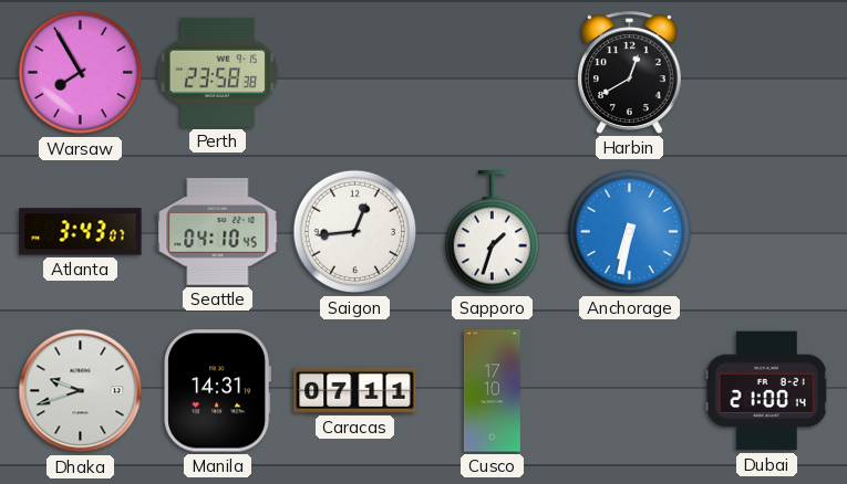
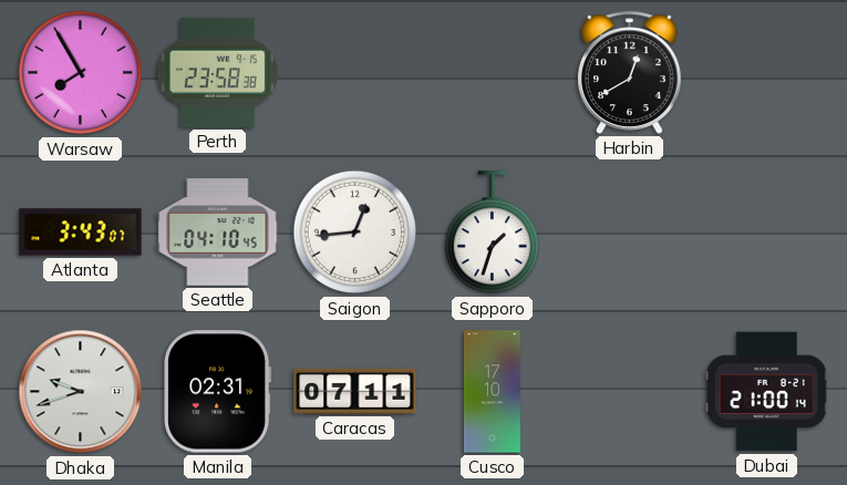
Anchorage: 6:32 -> none
Manila: 14:31 -> 02:31
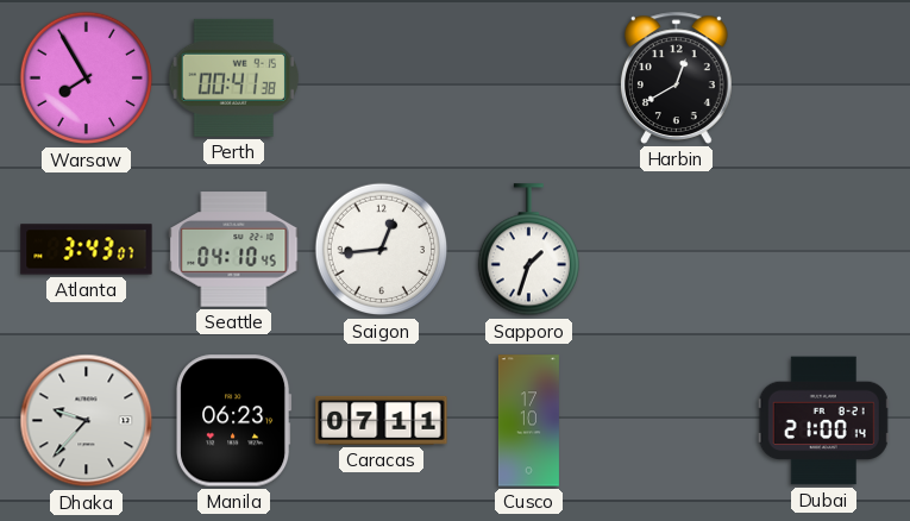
Perth: 23:58 -> 00:41
Dhaka: 9:42 -> 9:37
Manila: 02:31 -> 06:23
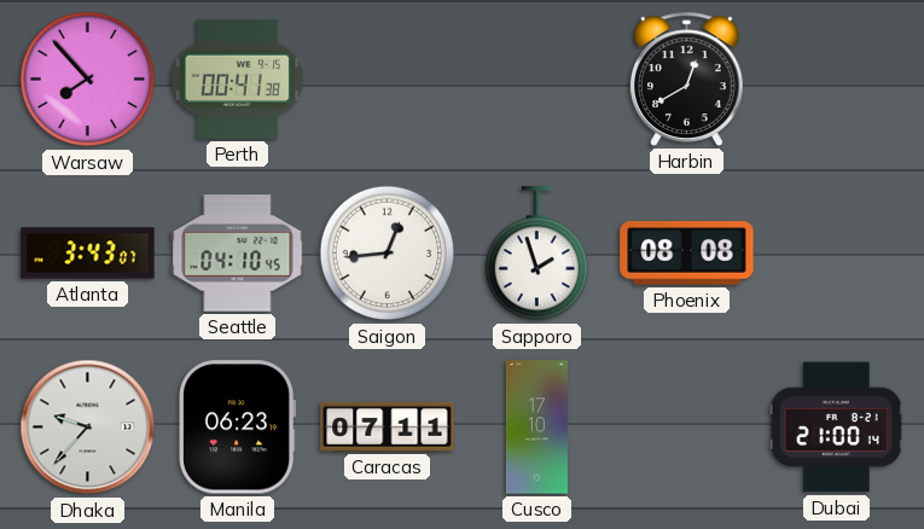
Warsaw: 7:55 -> 7:53
Sapporo: 1:33 -> 1:57
Phoenix: none -> 08:08
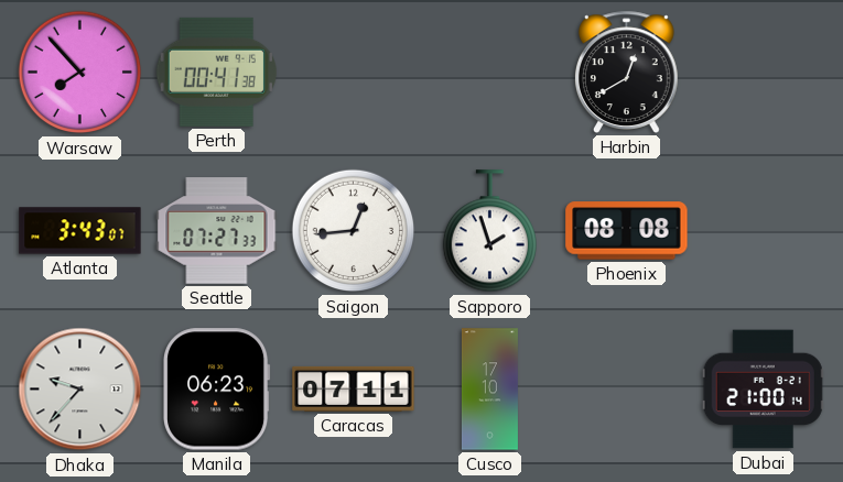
Seattle: 04:10 -> 07:27
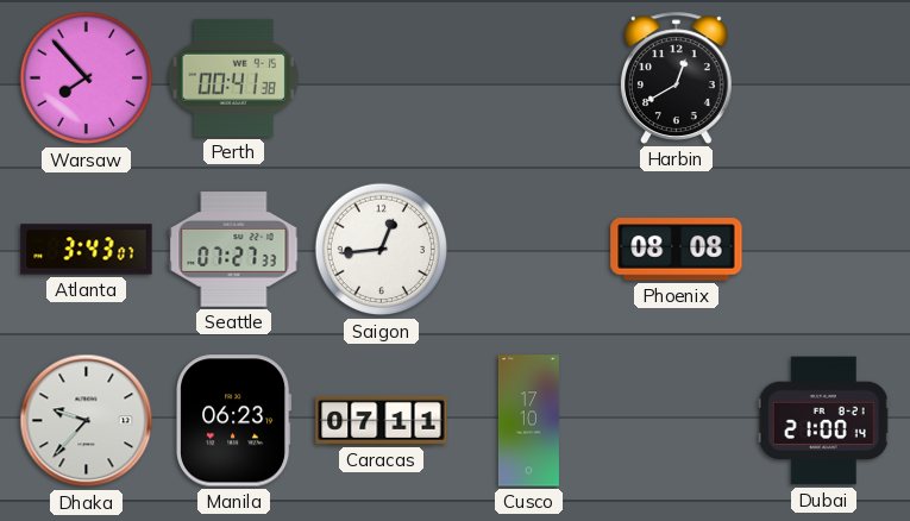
Sapporo: 1:57 -> none
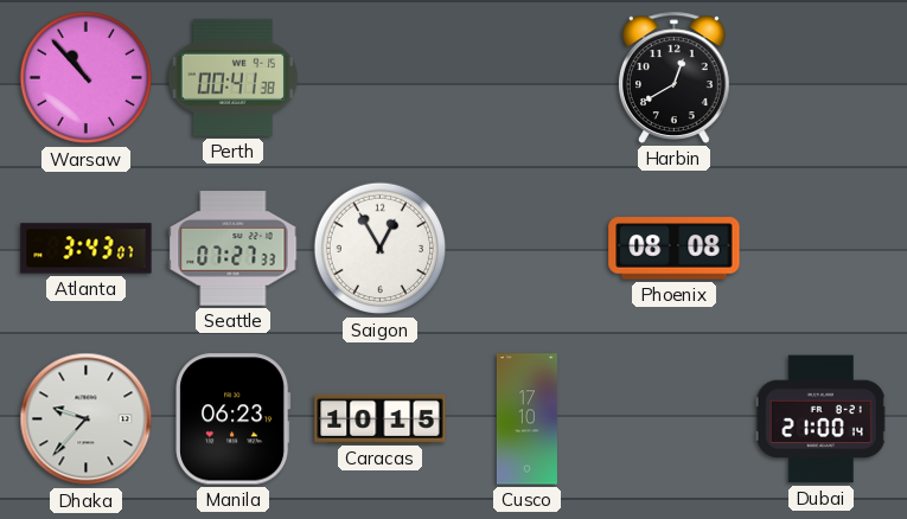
Warsaw: 7:53 -> 10:53
Saigon: 12:44 -> 12:55
Caracas: 07:11 -> 10:15
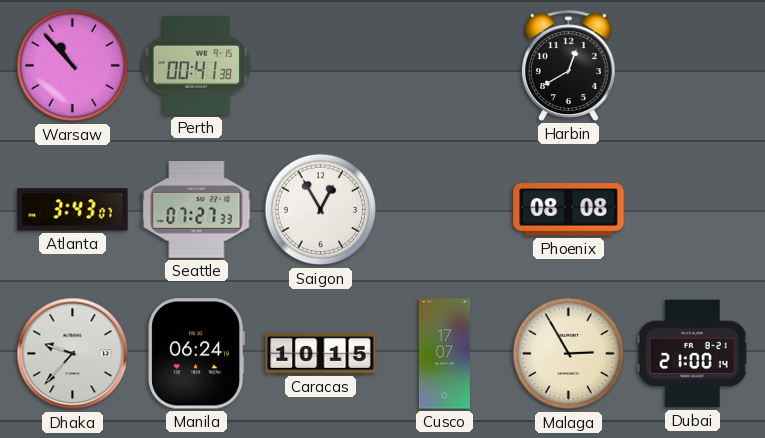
Manila: 06:23 -> 06:24
Cusco: 17:10 -> 17:07
Malaga: none -> 2:55
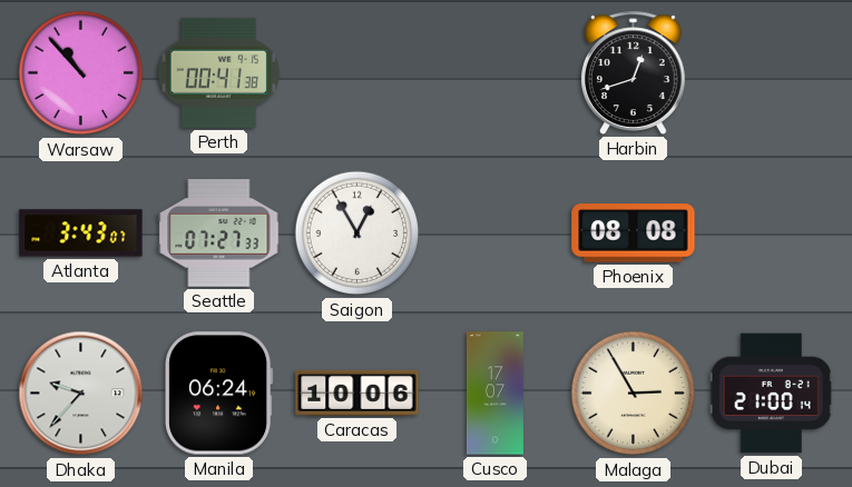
Harbin: 12:40 -> 12:42
Caracas: 10:15 -> 10:06
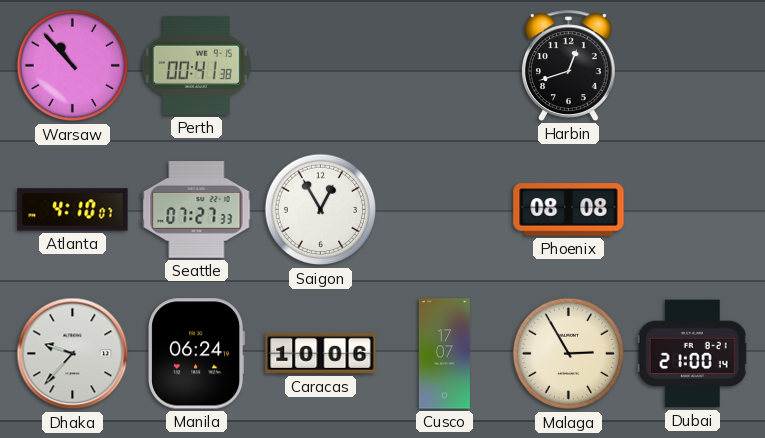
Atlanta: 3:43 -> 4:10
